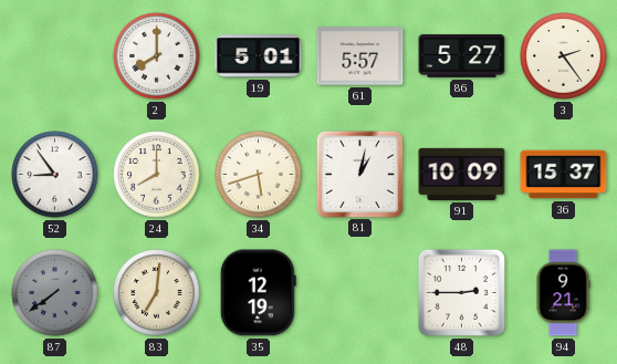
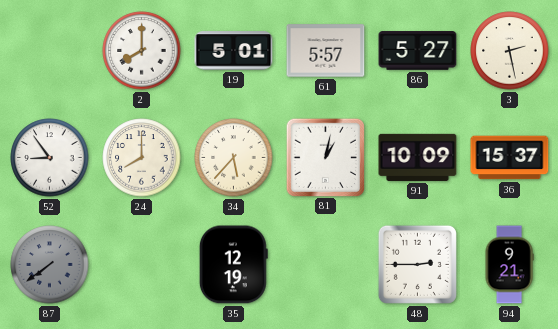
3: 2:24 -> 2:28
34: 5:42 -> 5:37
83: 7:01 -> none
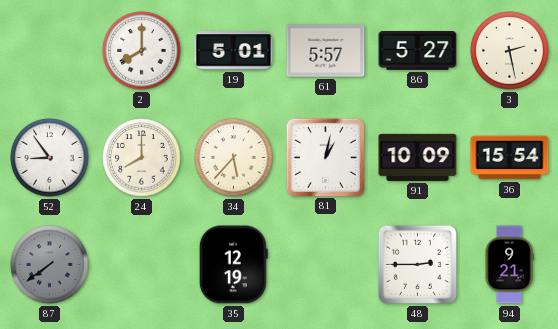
36: 15:37 -> 15:54
